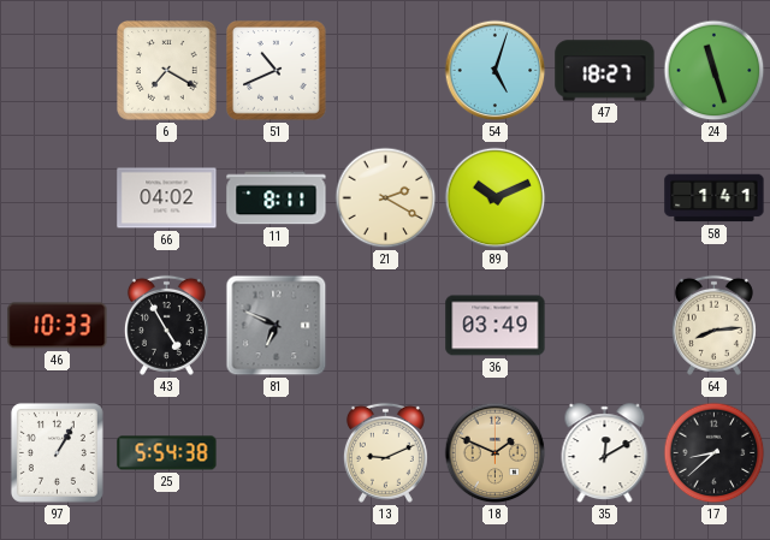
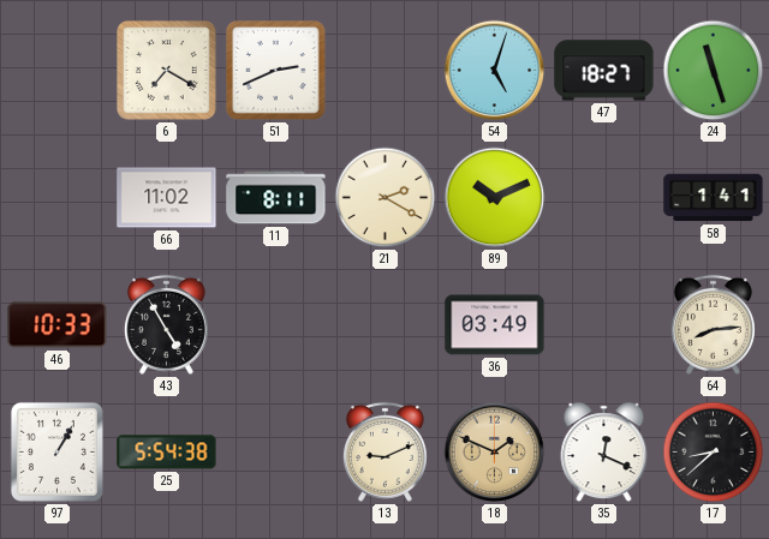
51: 10:41 -> 2:41
66: 04:02 -> 11:02
81: 6:49 -> none
35: 12:10 -> 12:19
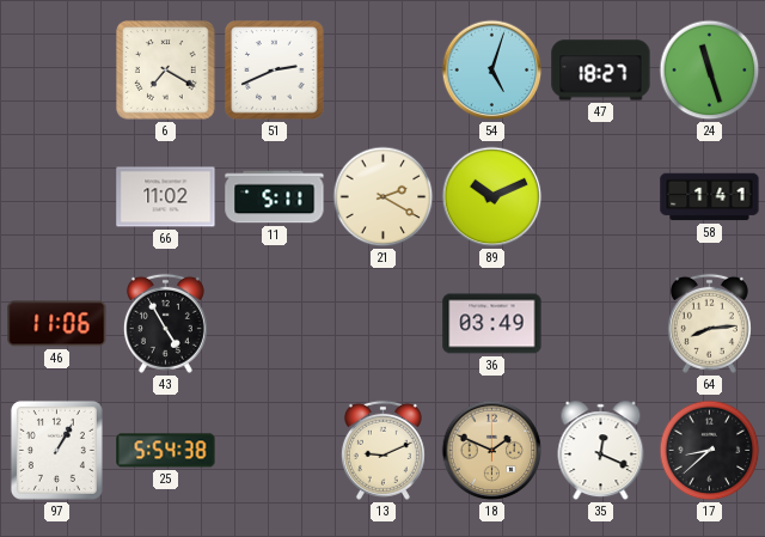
11: 8:11 -> 5:11
46: 10:33 -> 11:06
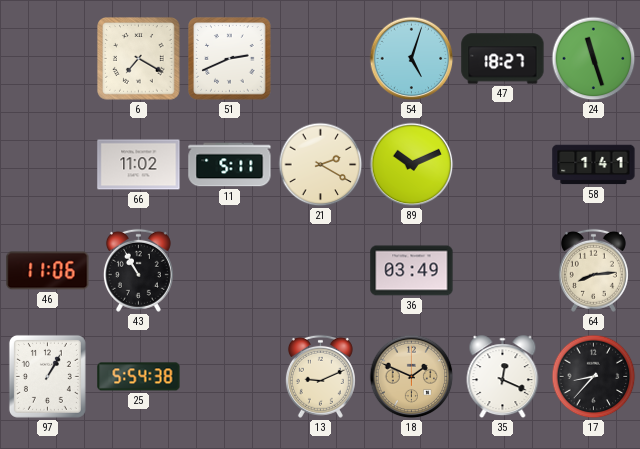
43: 4:55 -> 10:55
17: 8:38 -> 8:37
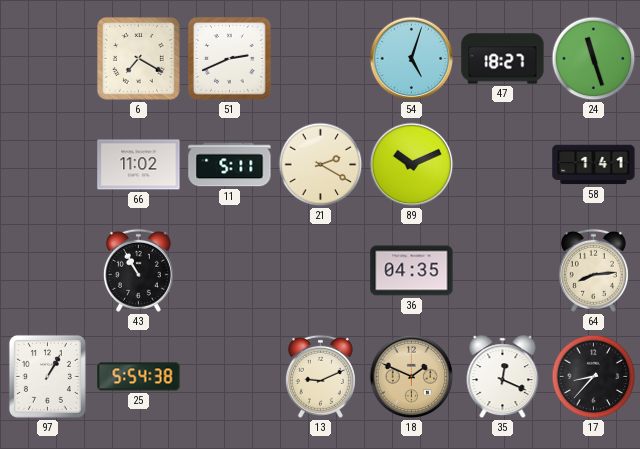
46: 11:06 -> none
36: 03:49 -> 04:35
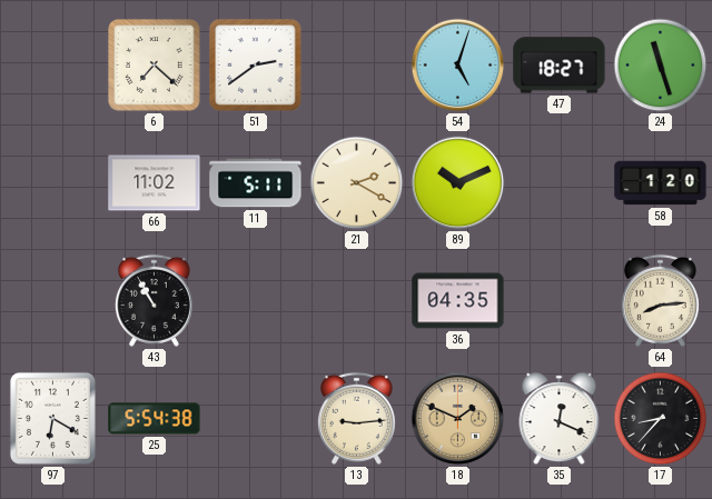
6: 7:20 -> 7:22
51: 2:41 -> 2:39
58: 1:41 -> 1:20
97: 1:05 -> 6:20
13: 9:11 -> 9:14
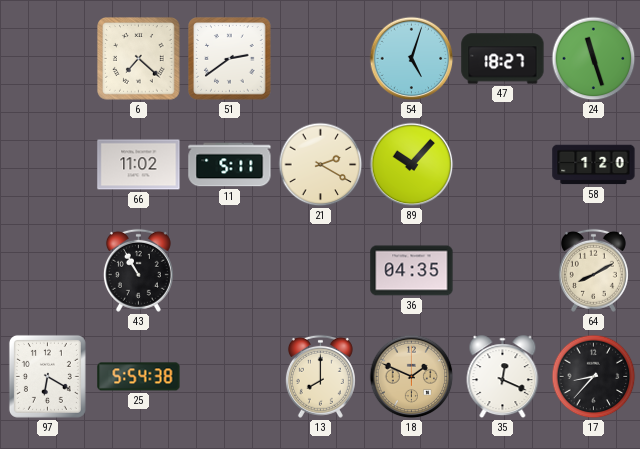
89: 10:11 -> 10:07
64: 8:14 -> 8:10
13: 9:14 -> 8:00
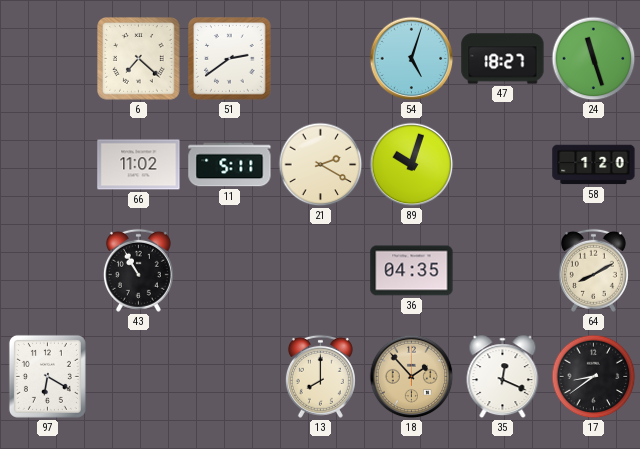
89: 10:07 -> 10:03
25: 5:54 -> none
18: 1:49 -> 1:53
17: 8:37 -> 8:39
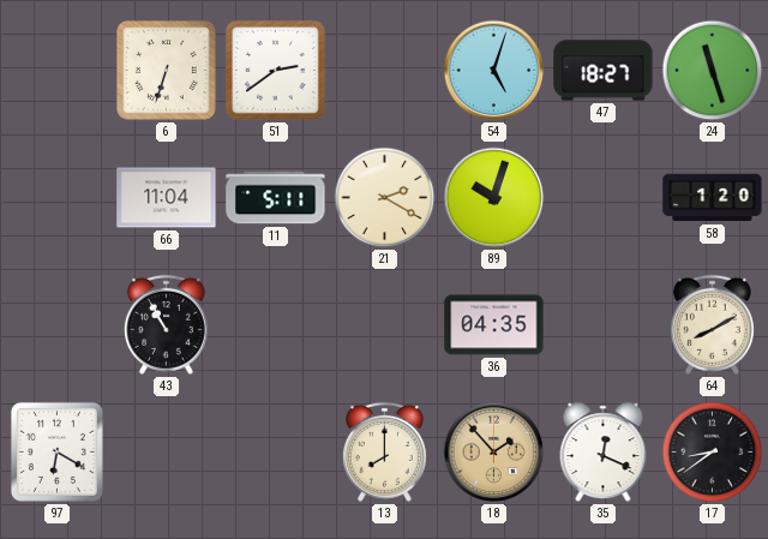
6: 7:22 -> 6:33
66: 11:02 -> 11:04
